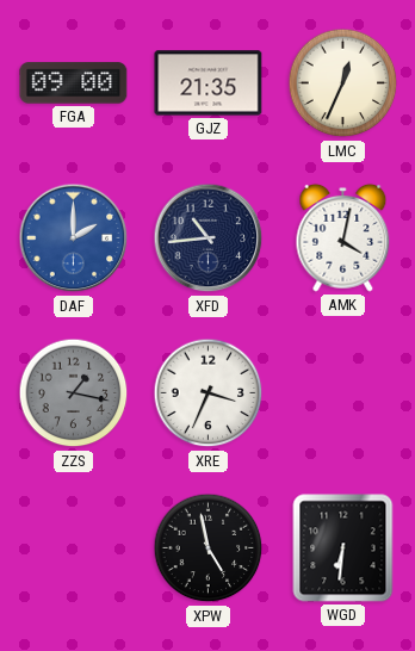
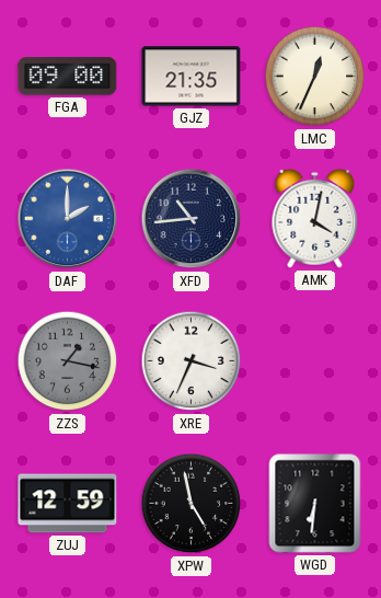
ZUJ: none -> 12:59
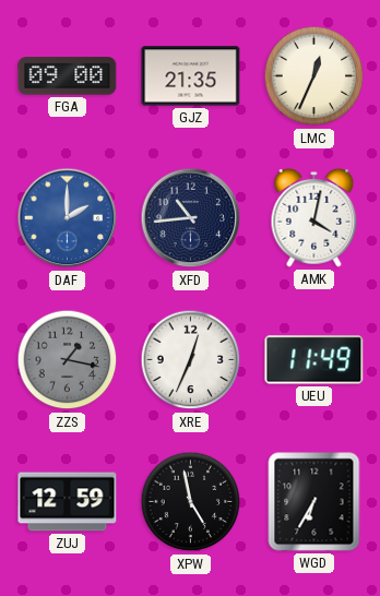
XRE: 3:34 -> 12:34
UEU: none -> 11:49
WGD: 6:31 -> 6:35
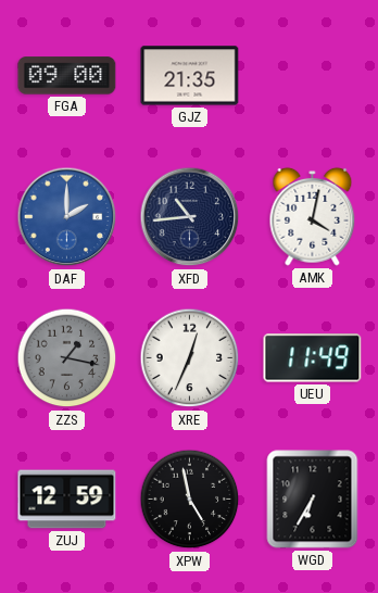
LMC: 12:34 -> none
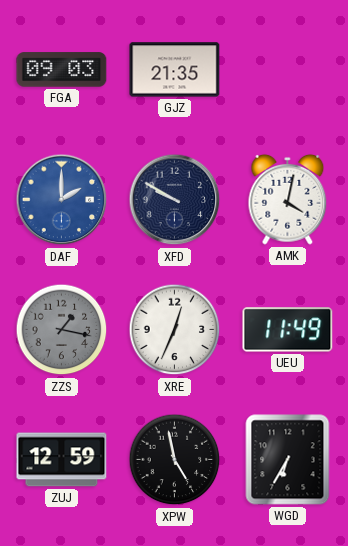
FGA: 09:00 -> 09:03
XFD: 10:44 -> 9:50
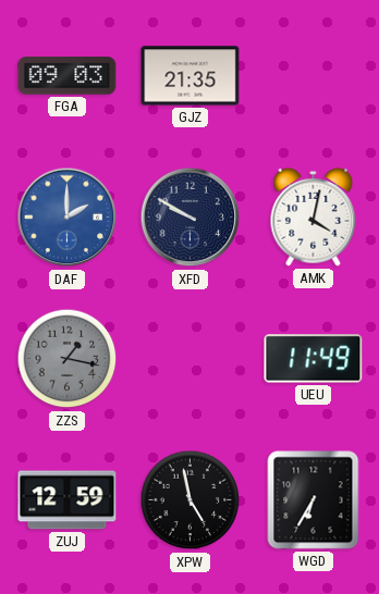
XRE: 12:34 -> none
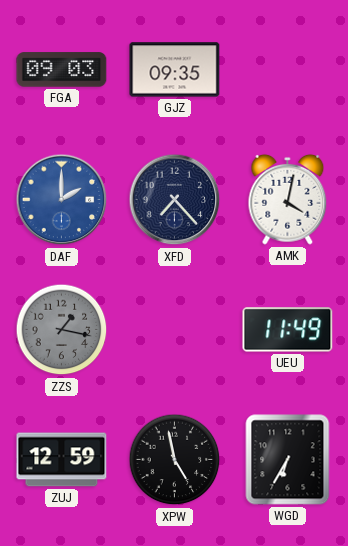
GJZ: 21:35 -> 09:35
XFD: 9:50 -> 7:23
